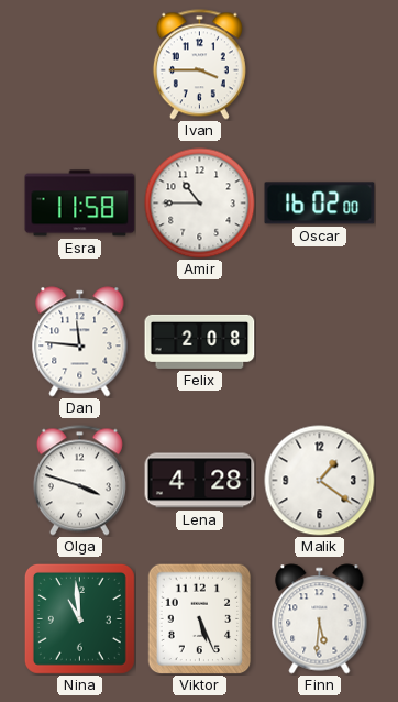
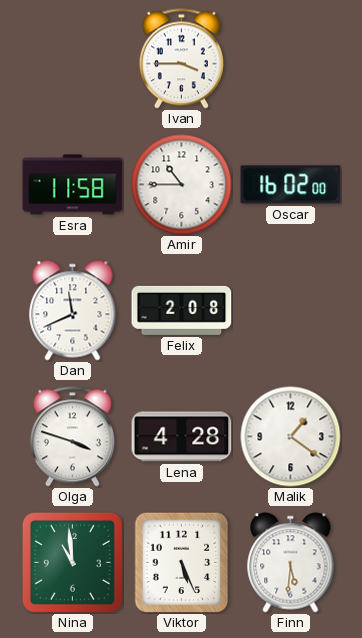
Dan: 11:46 -> 11:41
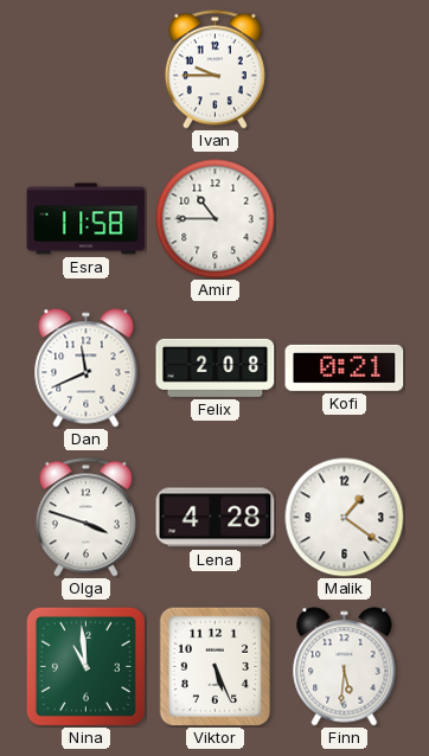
Ivan: 3:45 -> 9:45
Oscar: 16:02 -> none
Kofi: none -> 0:21
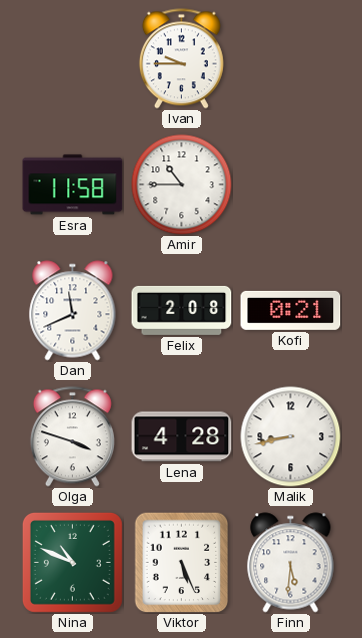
Malik: 1:21 -> 8:43
Nina: 10:59 -> 10:49
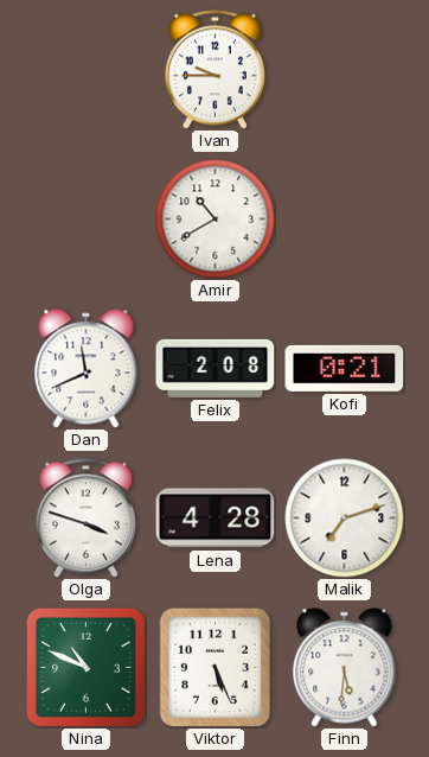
Esra: 11:58 -> none
Amir: 10:45 -> 10:40
Malik: 8:43 -> 7:12
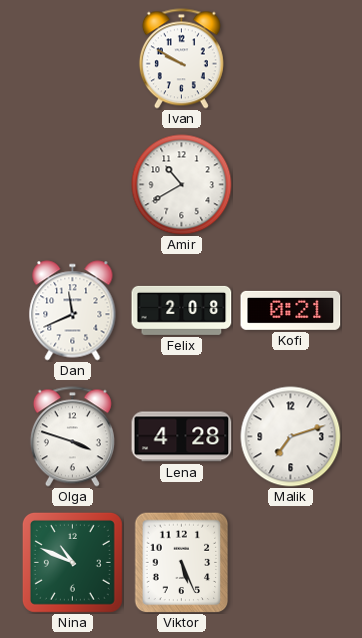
Ivan: 9:45 -> 9:50
Finn: 5:31 -> none
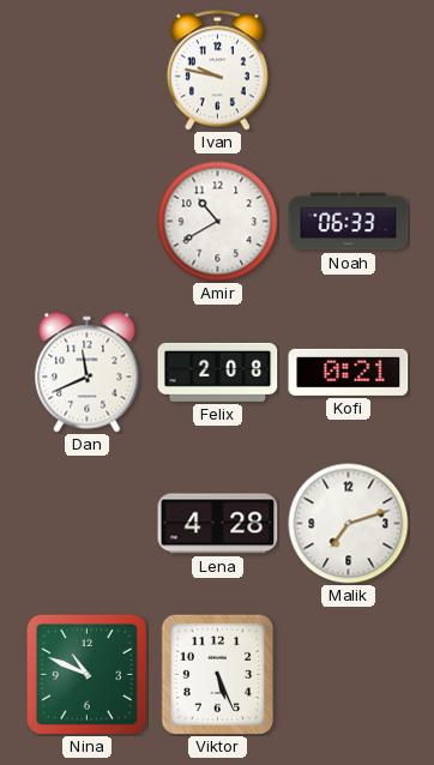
Ivan: 9:50 -> 9:47
Noah: none -> 06:33
Olga: 3:48 -> none
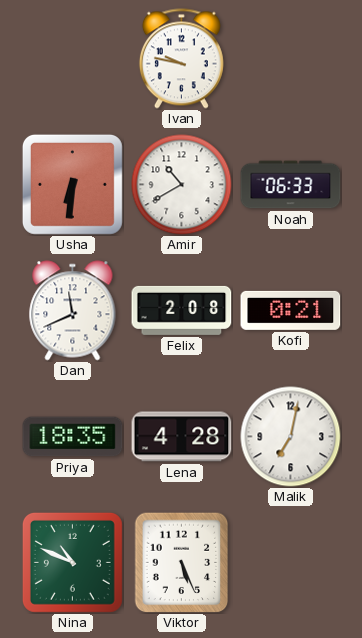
Usha: none -> 6:31
Priya: none -> 18:35
Malik: 7:12 -> 7:02
